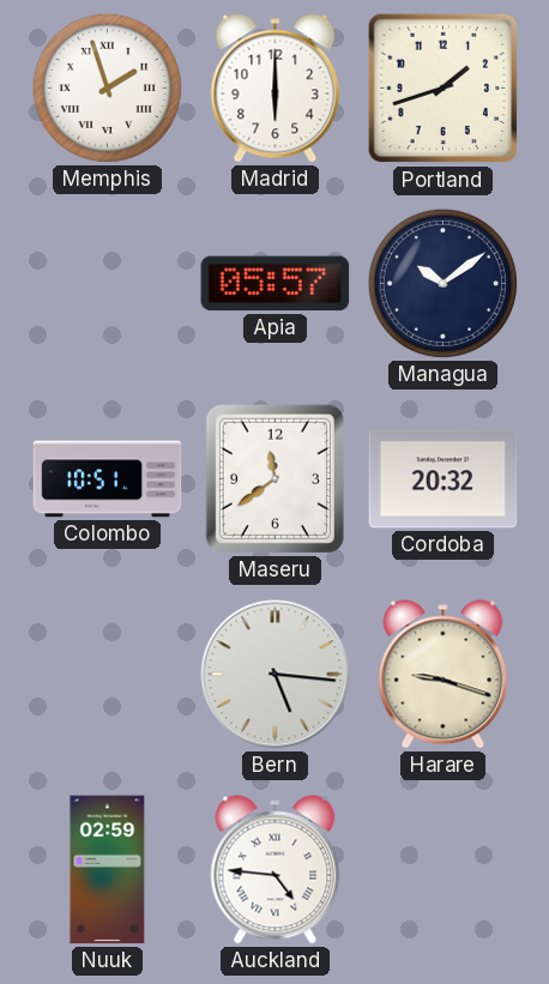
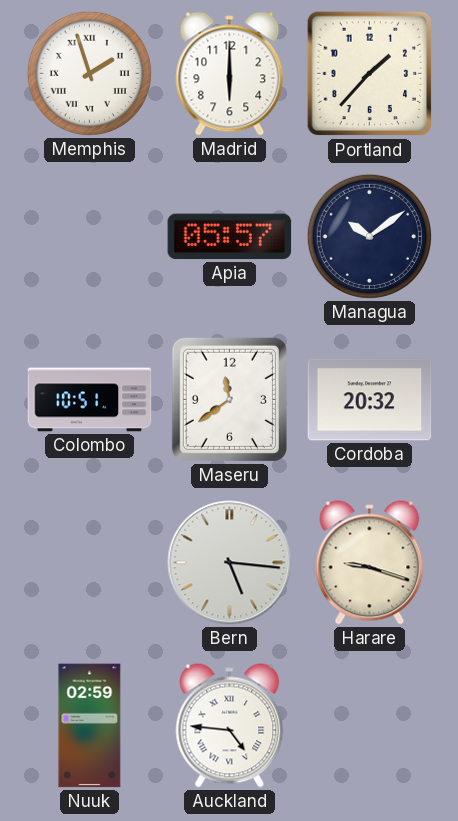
Portland: 1:42 -> 1:37
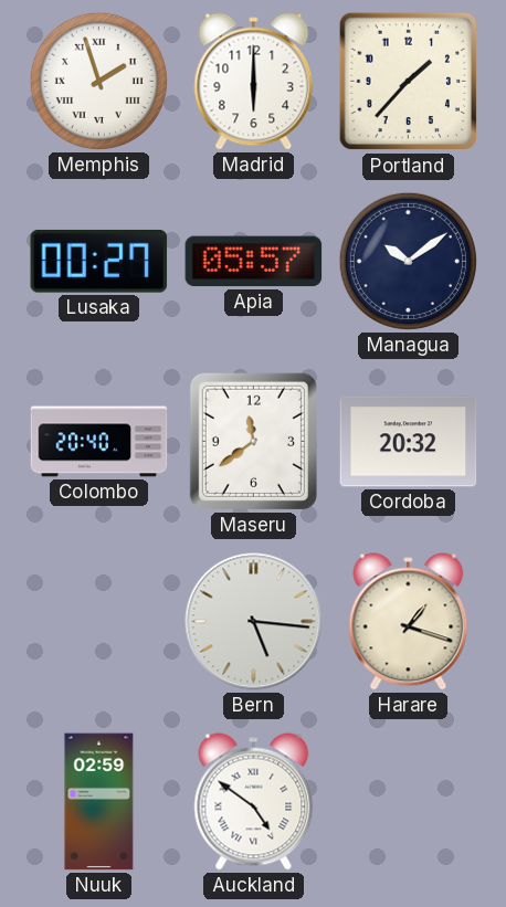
Lusaka: none -> 00:27
Colombo: 10:51 -> 20:40
Harare: 9:18 -> 1:18
Auckland: 4:46 -> 4:51
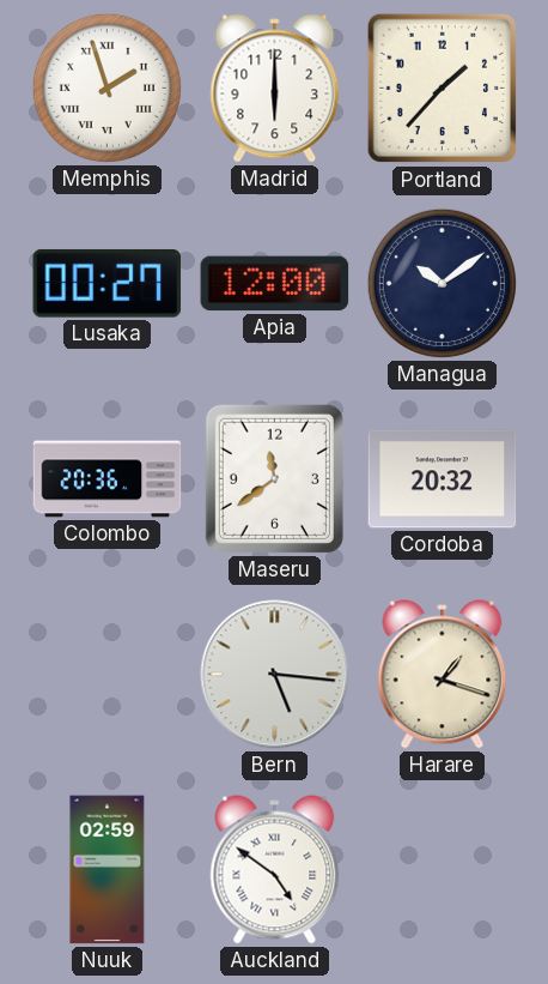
Apia: 05:57 -> 12:00
Colombo: 20:40 -> 20:36
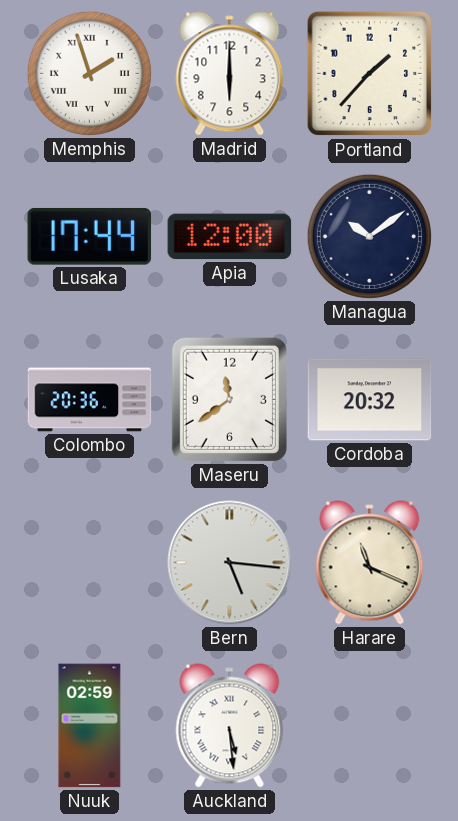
Lusaka: 00:27 -> 17:44
Harare: 1:18 -> 11:19
Auckland: 4:51 -> 5:29
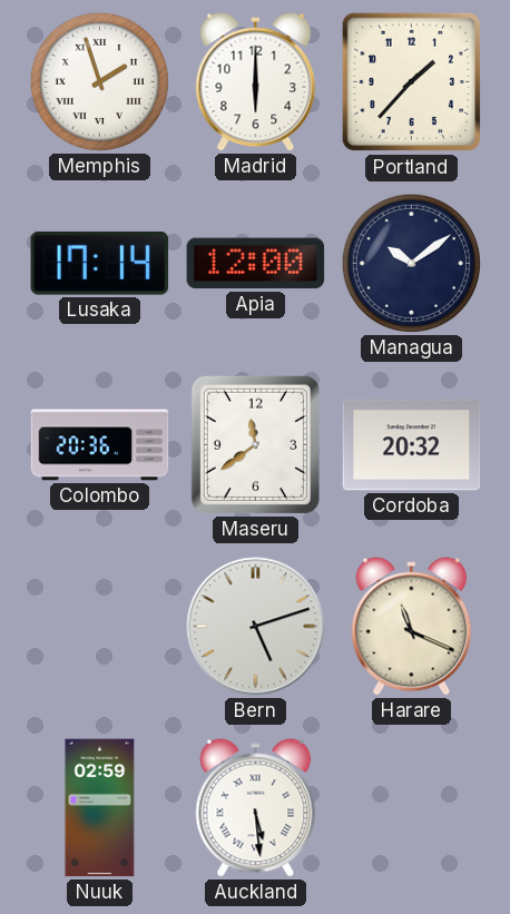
Lusaka: 17:44 -> 17:14
Bern: 5:16 -> 5:12
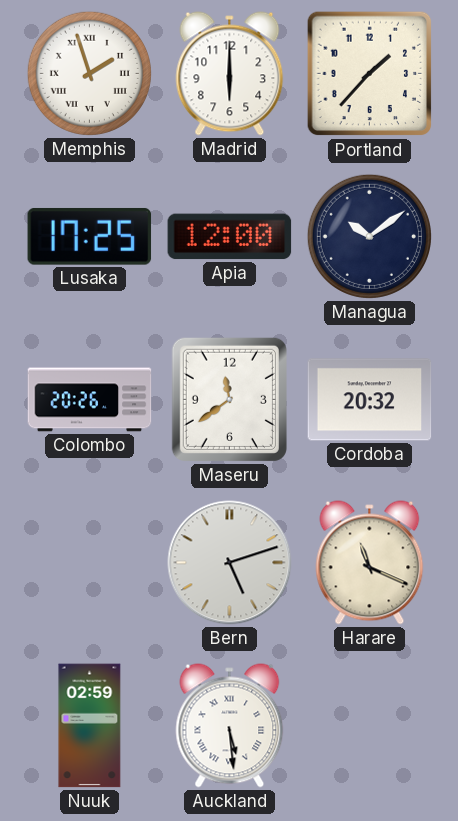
Lusaka: 17:14 -> 17:25
Colombo: 20:36 -> 20:26
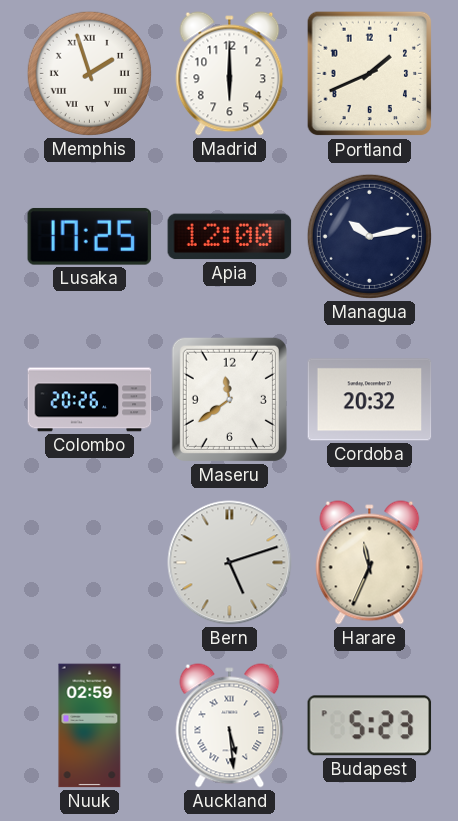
Portland: 1:37 -> 1:41
Managua: 10:09 -> 10:13
Harare: 11:19 -> 11:34
Budapest: none -> 5:23
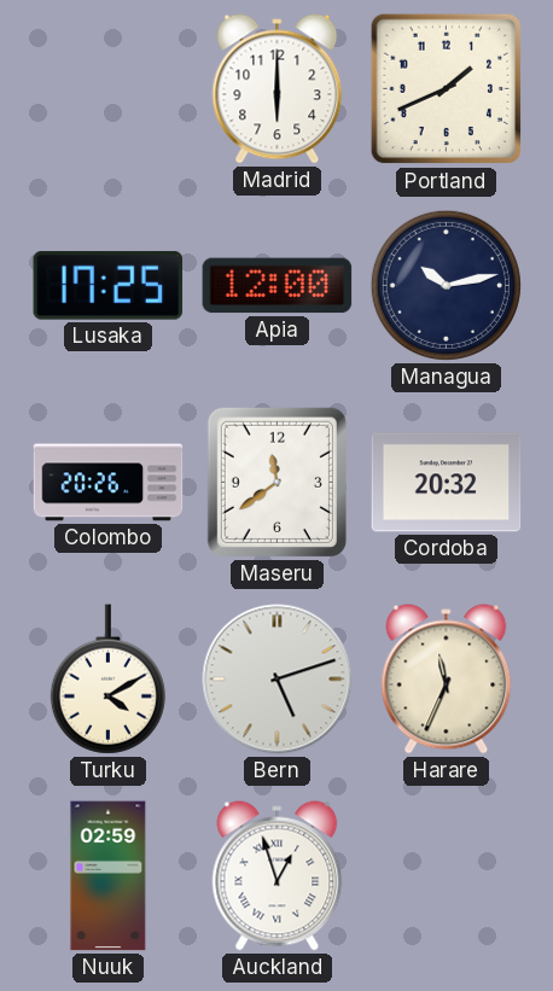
Memphis: 1:57 -> none
Turku: none -> 4:10
Auckland: 5:29 -> 12:57
Budapest: 5:23 -> none
